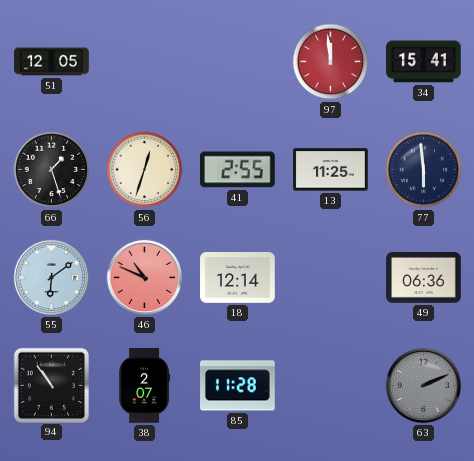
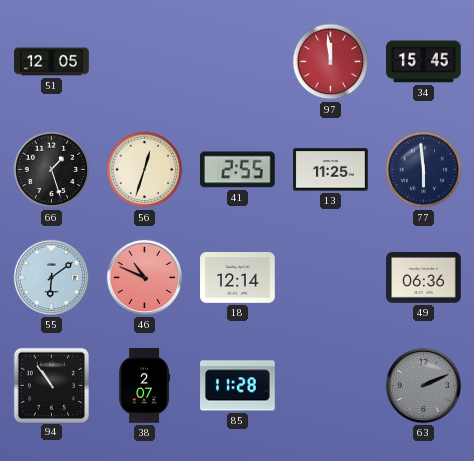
34: 15:41 -> 15:45
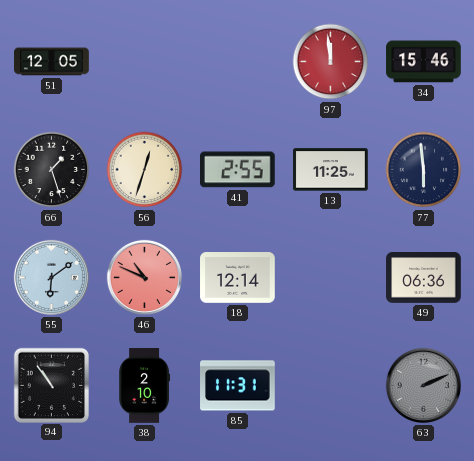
34: 15:45 -> 15:46
38: 2:07 -> 2:10
85: 11:28 -> 11:31
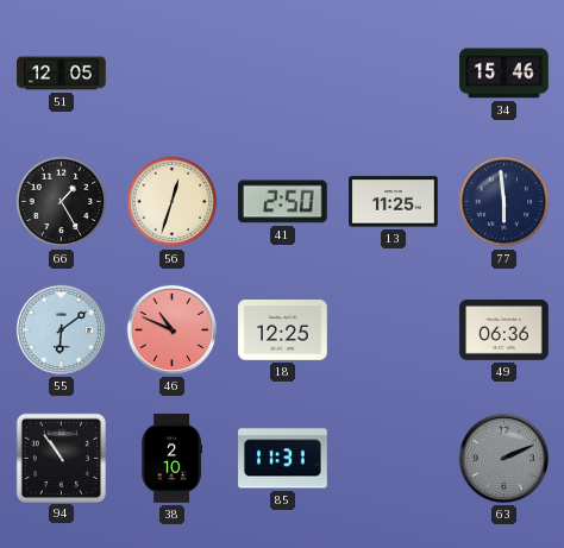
97: 11:59 -> none
66: 1:27 -> 1:25
41: 2:55 -> 2:50
18: 12:14 -> 12:25
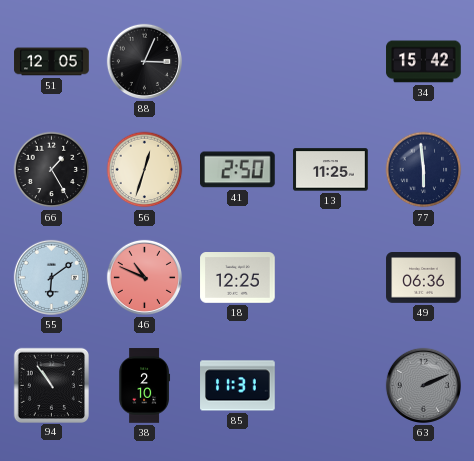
88: none -> 3:04
34: 15:46 -> 15:42
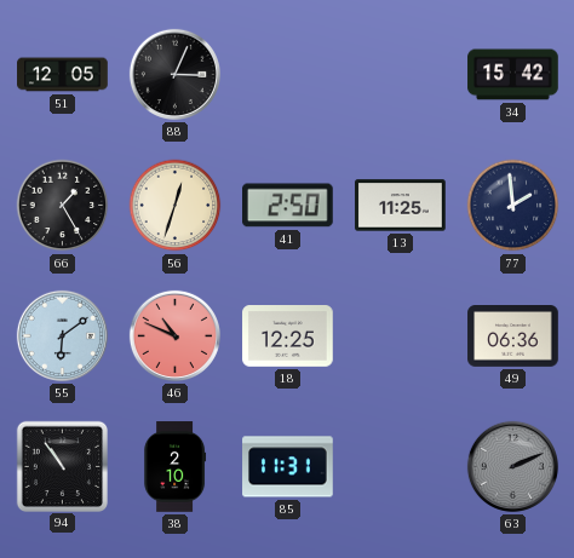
77: 5:59 -> 1:59
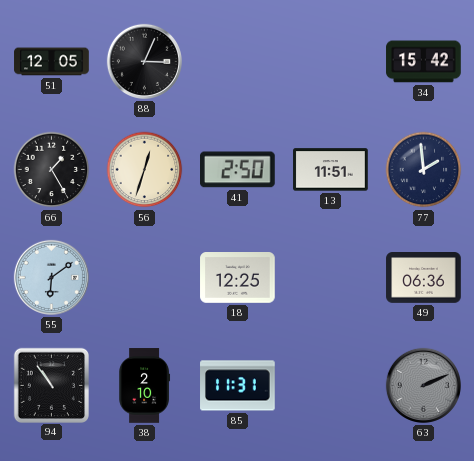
13: 11:25 -> 11:51
46: 10:49 -> none
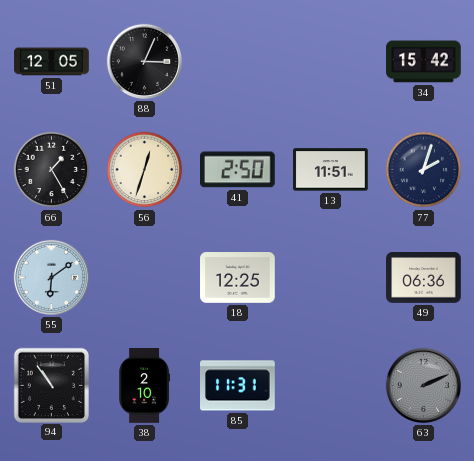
77: 1:59 -> 2:03
